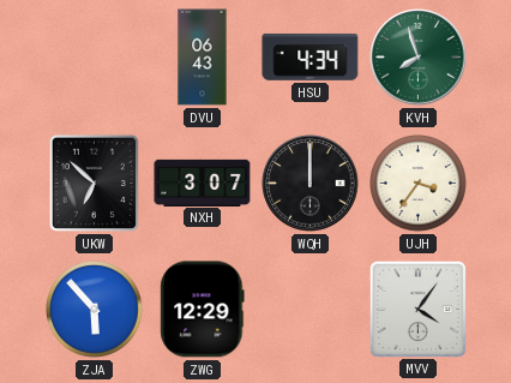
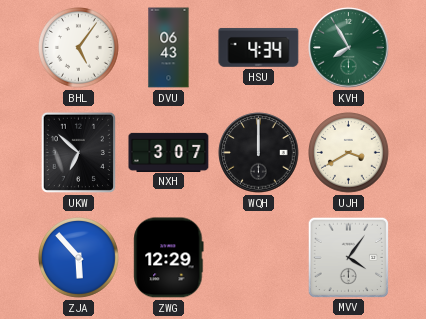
BHL: none -> 5:06
KVH: 7:57 -> 7:55
UJH: 3:36 -> 3:40
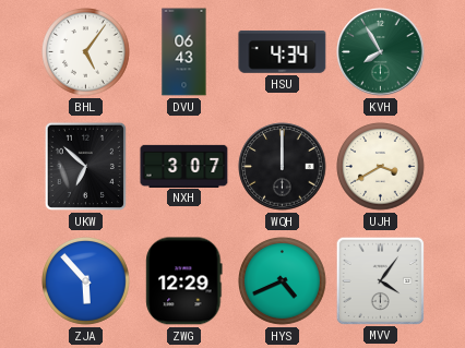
HYS: none -> 4:41
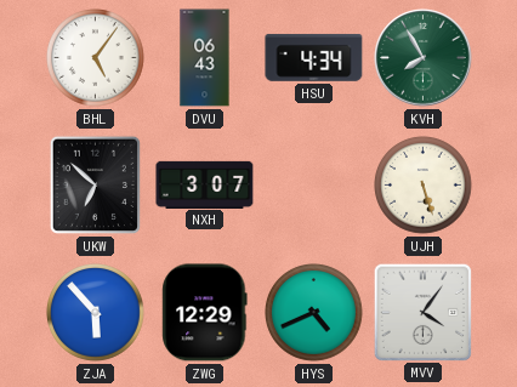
WQH: 12:00 -> none
UJH: 3:40 -> 5:27
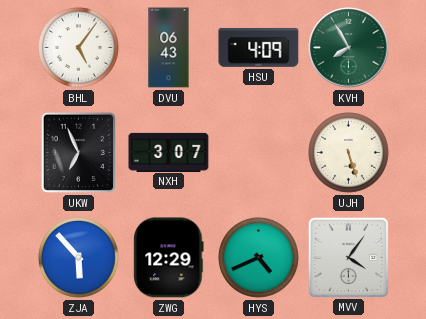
HSU: 4:34 -> 4:09
UKW: 6:52 -> 6:56
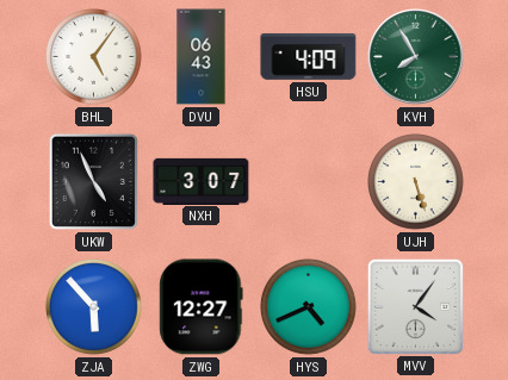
UKW: 6:56 -> 4:56
ZWG: 12:29 -> 12:27
